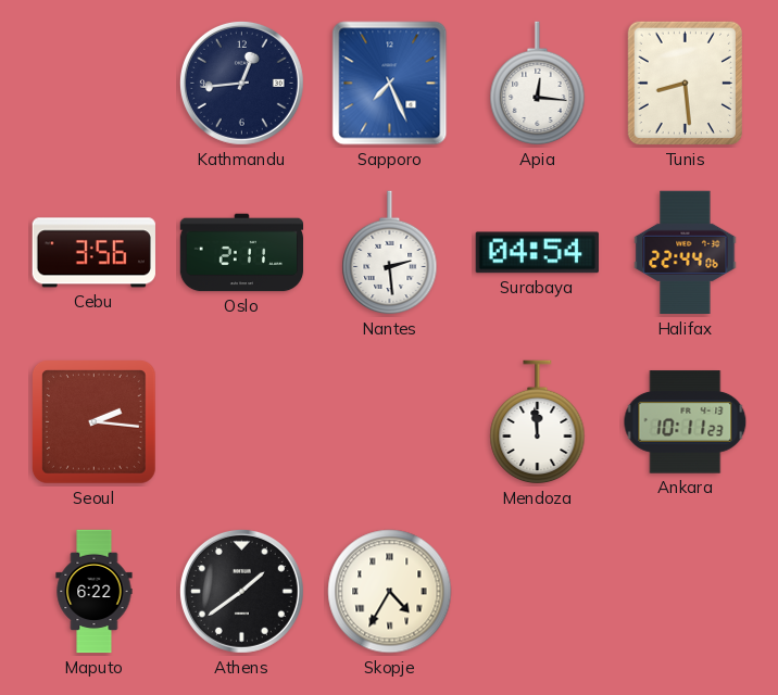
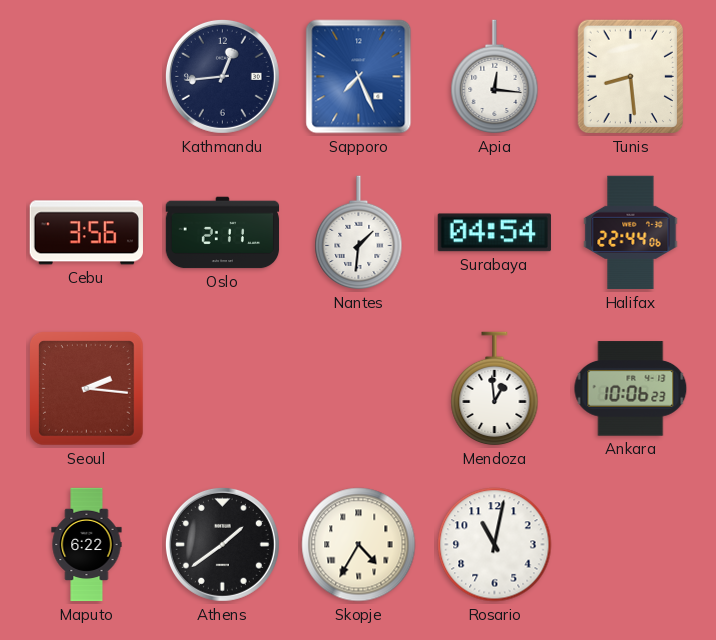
Nantes: 2:29 -> 1:31
Mendoza: 11:59 -> 12:59
Ankara: 10:11 -> 10:06
Rosario: none -> 11:02
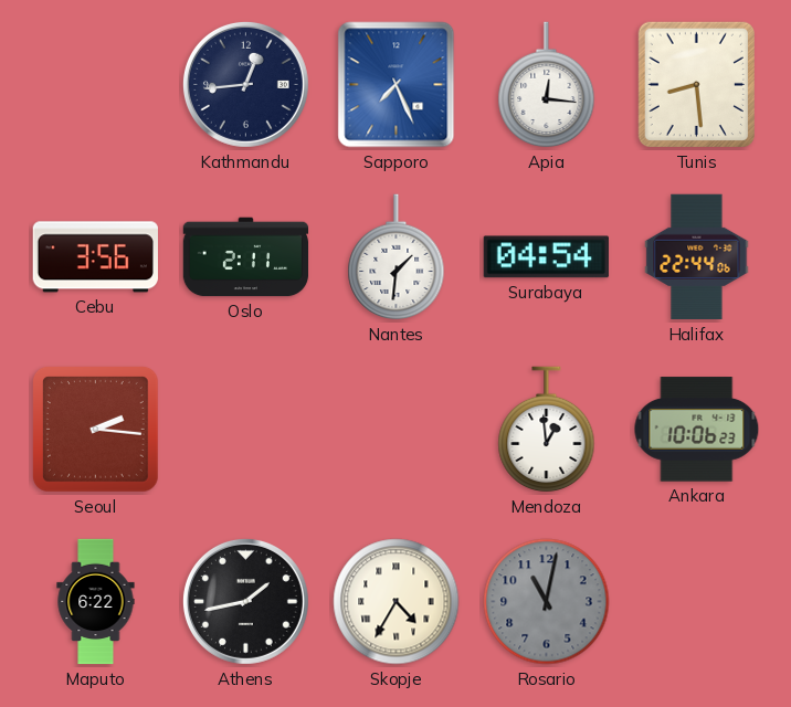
Athens: 1:39 -> 1:43
Rosario dial: white -> grey
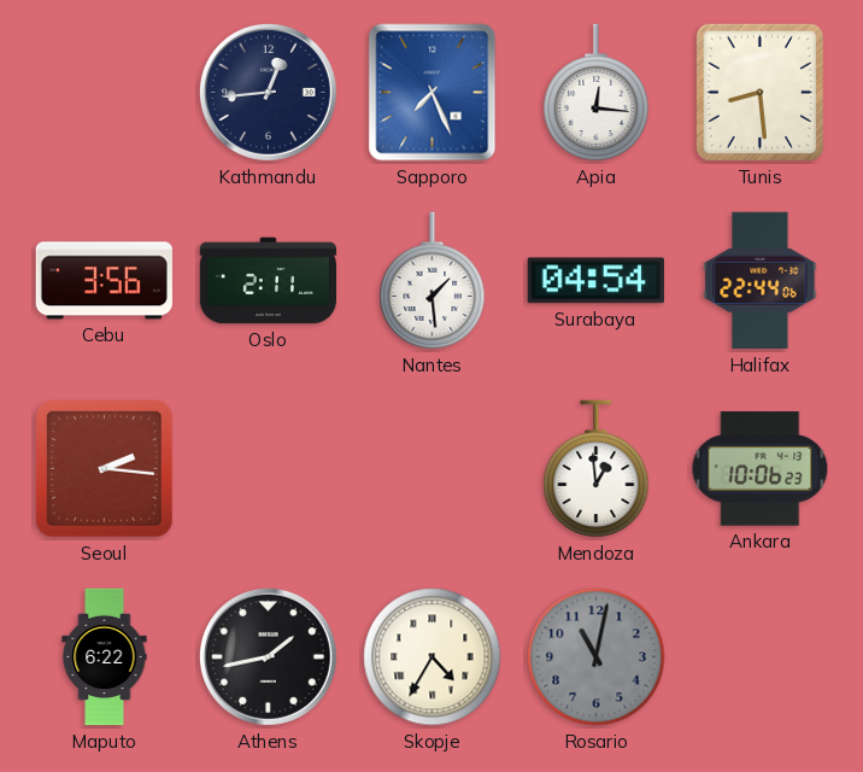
Nantes: 1:31 -> 1:29
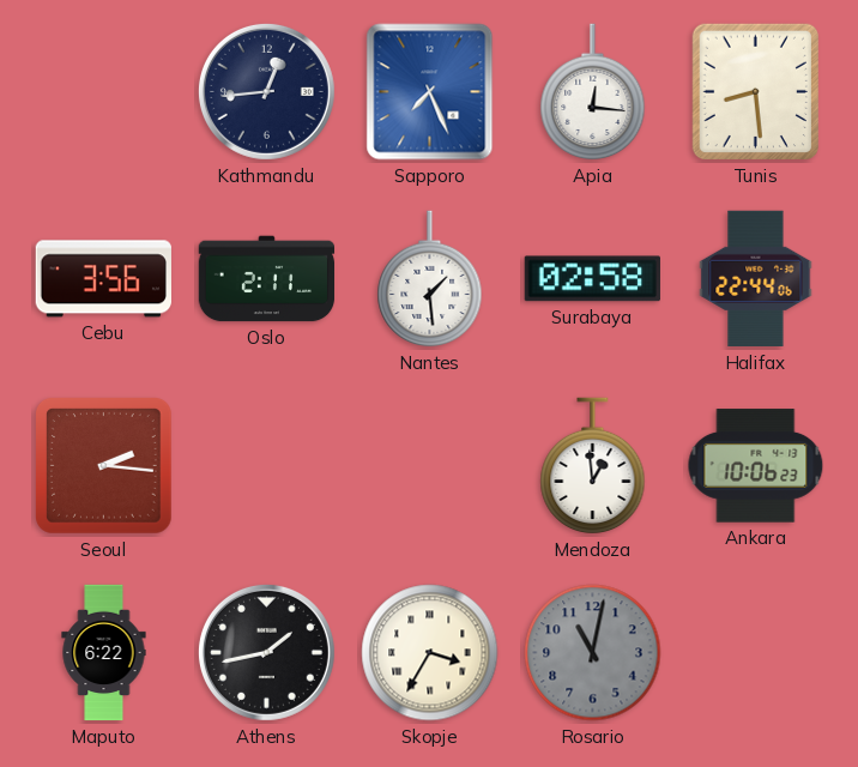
Surabaya: 04:54 -> 02:58
Skopje: 4:35 -> 3:35
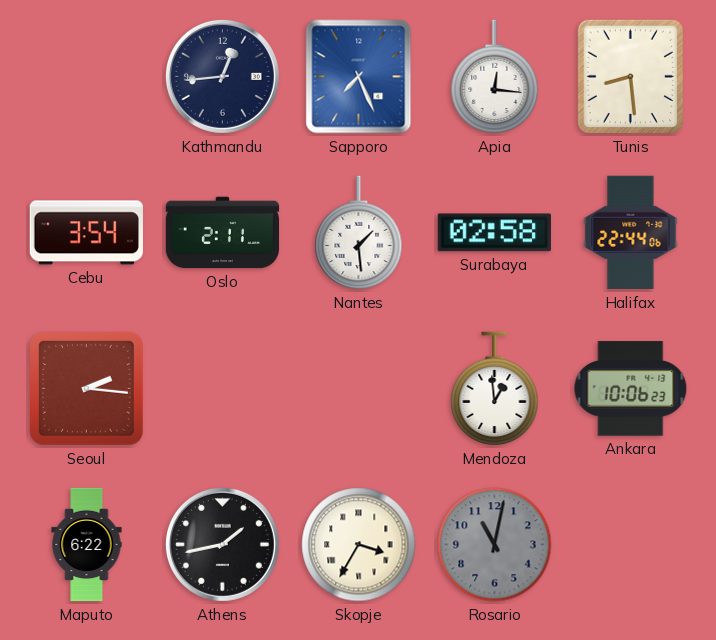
Cebu: 3:56 -> 3:54
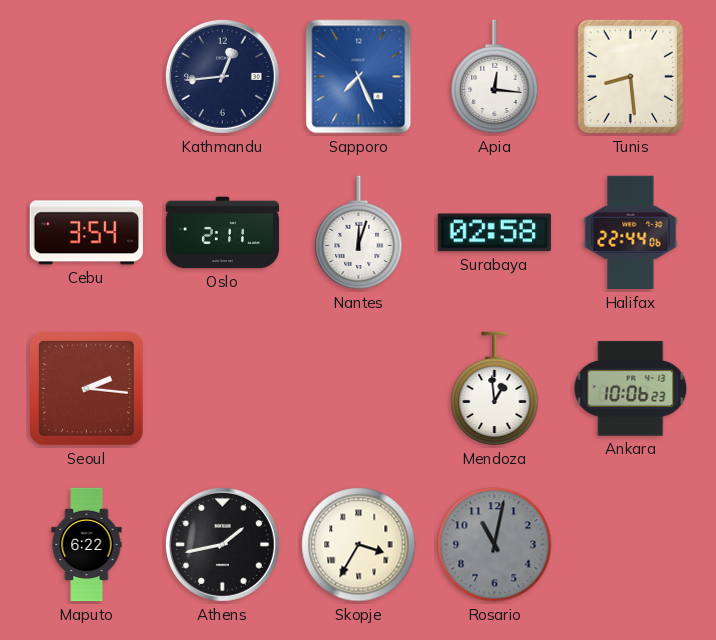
Nantes: 1:29 -> 12:03
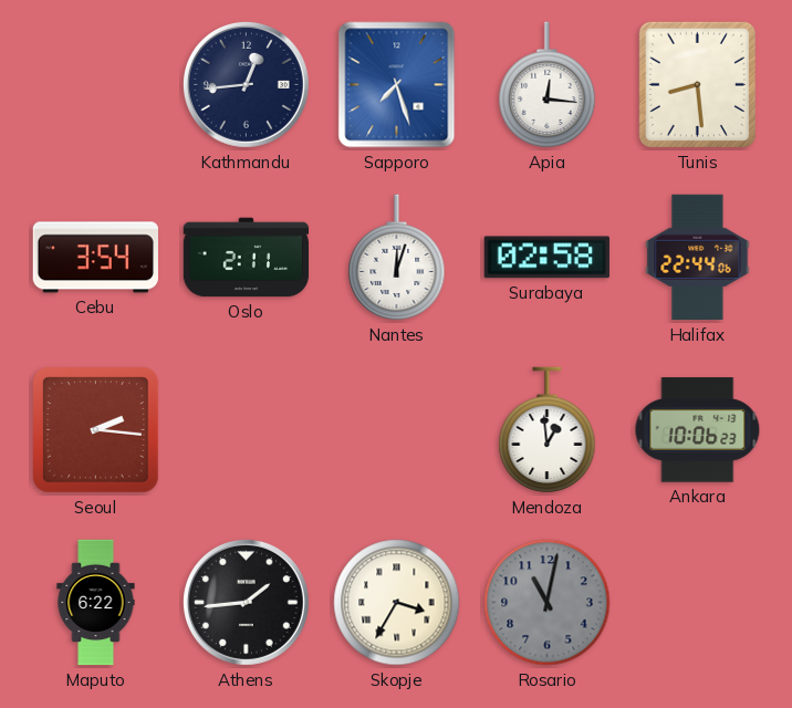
Sapporo: 7:26 -> 7:27
Athens: 1:43 -> 1:44
